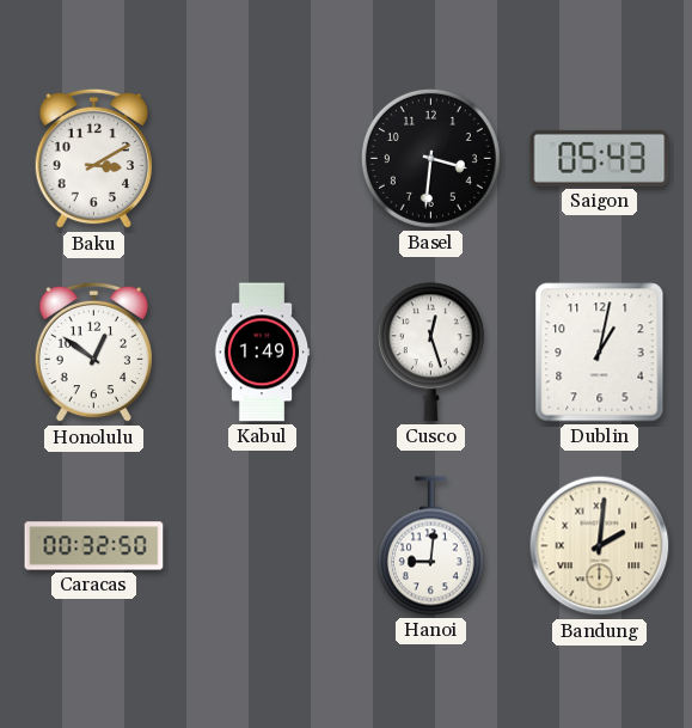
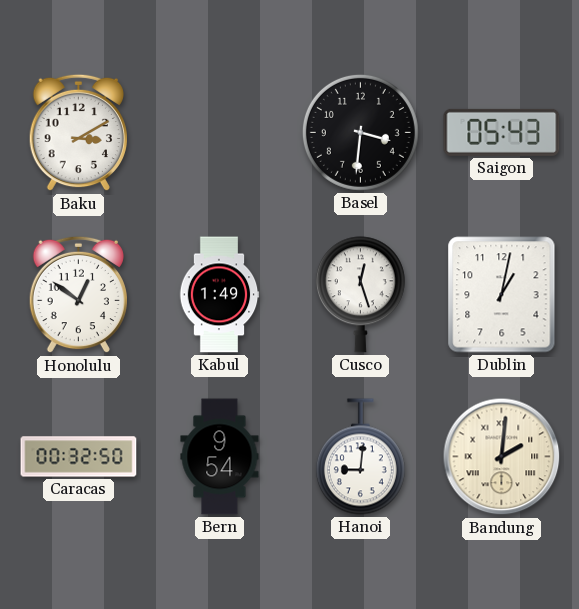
Bern: none -> 9:54
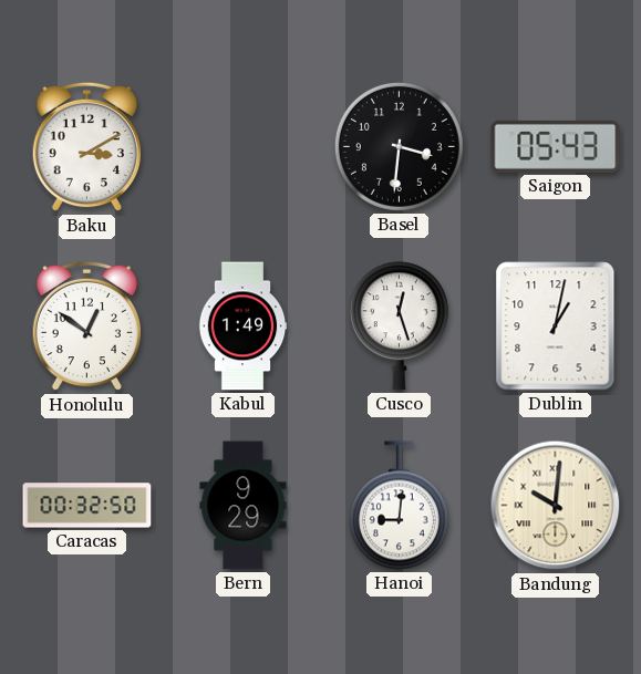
Bern: 9:54 -> 9:29
Bandung: 2:01 -> 10:01
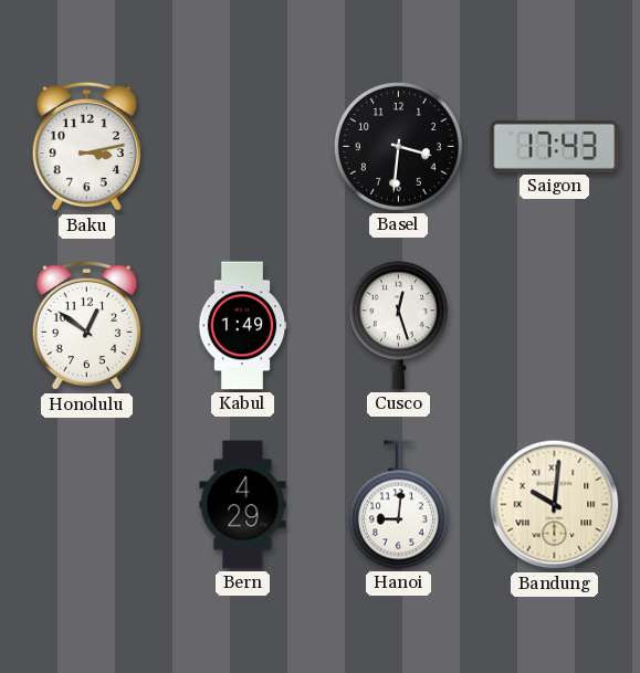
Baku: 3:10 -> 3:13
Saigon: 05:43 -> 17:43
Dublin: 1:02 -> none
Caracas: 00:32 -> none
Bern: 9:29 -> 4:29
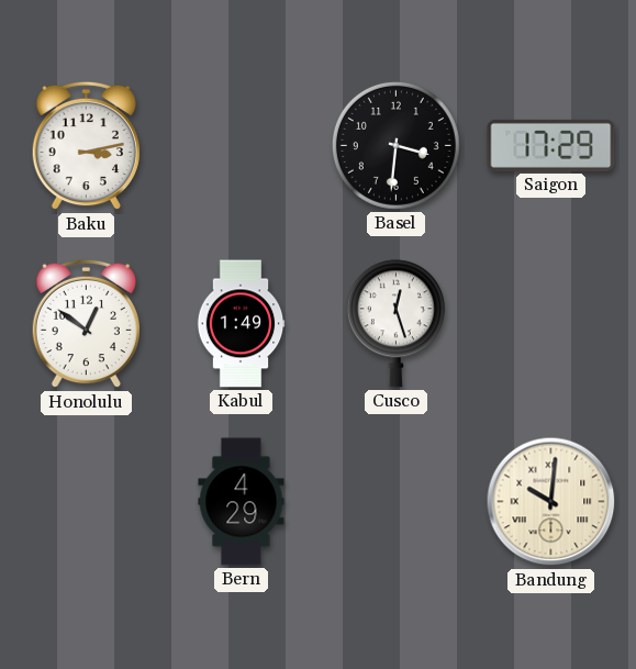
Saigon: 17:43 -> 17:29
Hanoi: 9:01 -> none
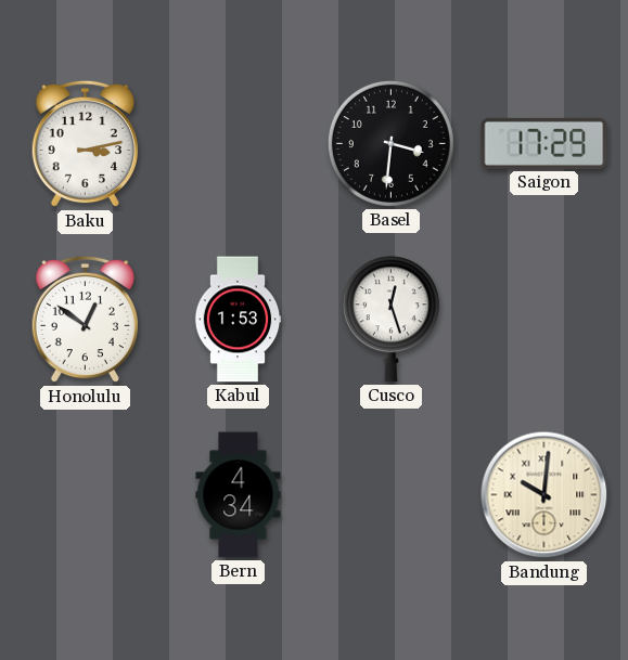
Kabul: 1:49 -> 1:53
Bern: 4:29 -> 4:34
